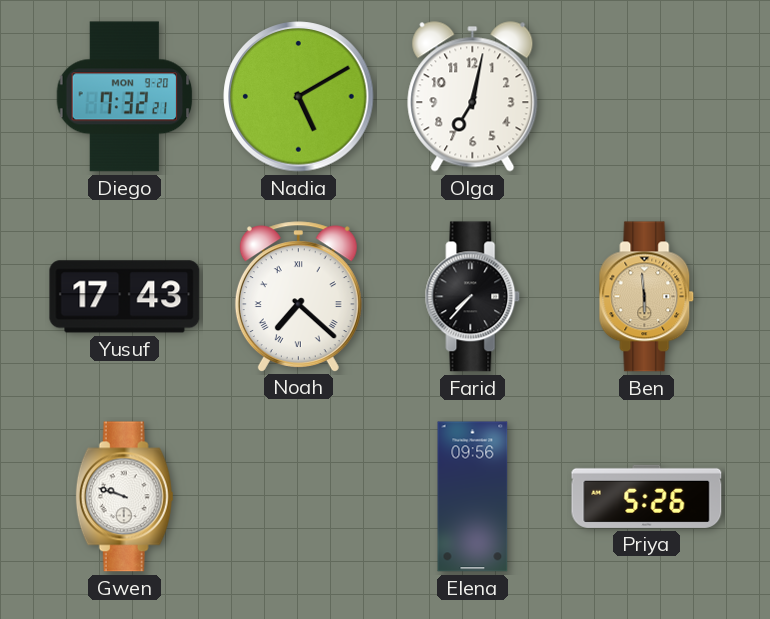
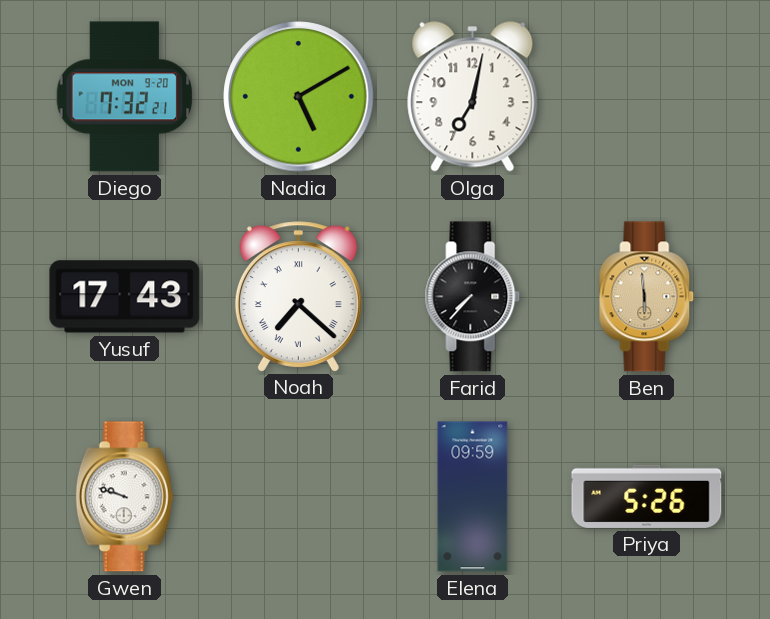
Elena: 09:56 -> 09:59
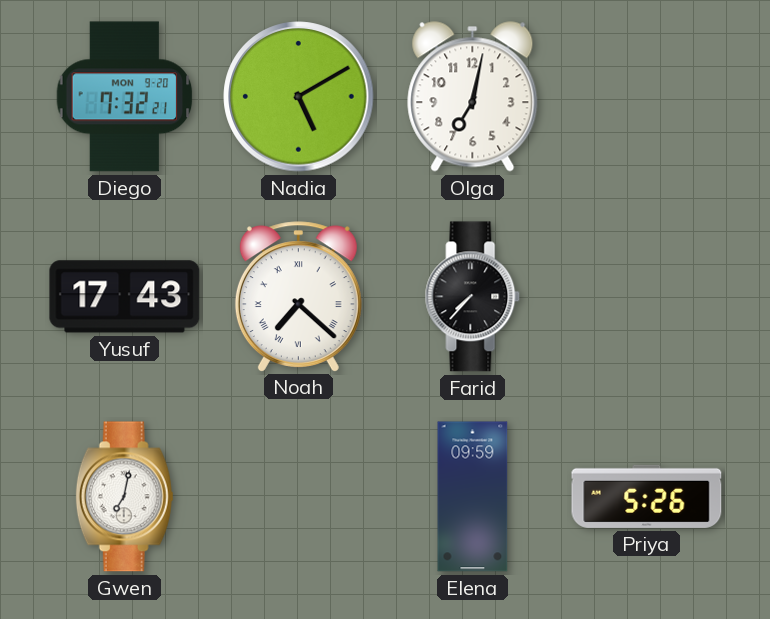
Ben: 5:59 -> none
Gwen: 9:48 -> 7:02
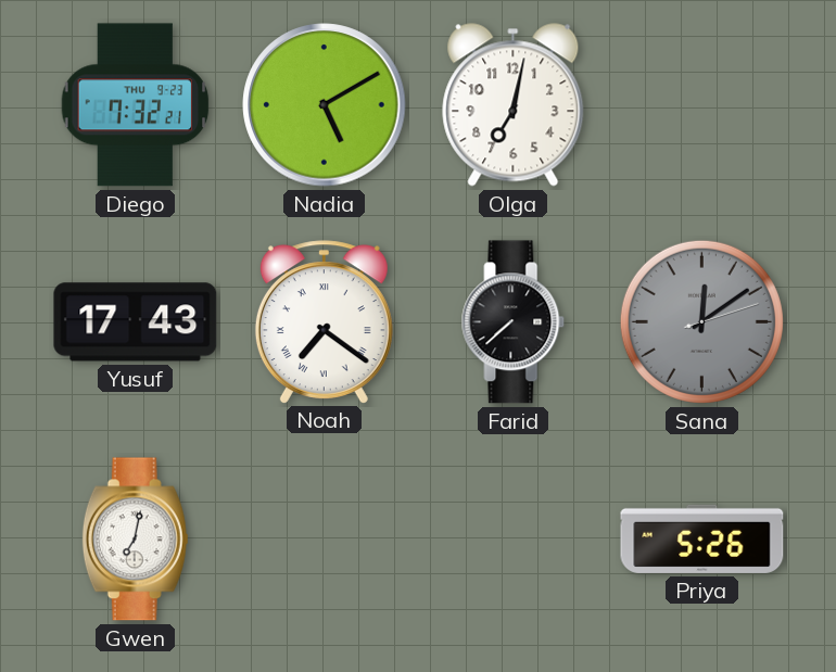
Diego date: MON 9-20 -> THU 9-23
Noah: 7:22 -> 7:21
Farid: 7:37 -> 7:38
Sana: none -> 12:09
Elena: 09:59 -> none
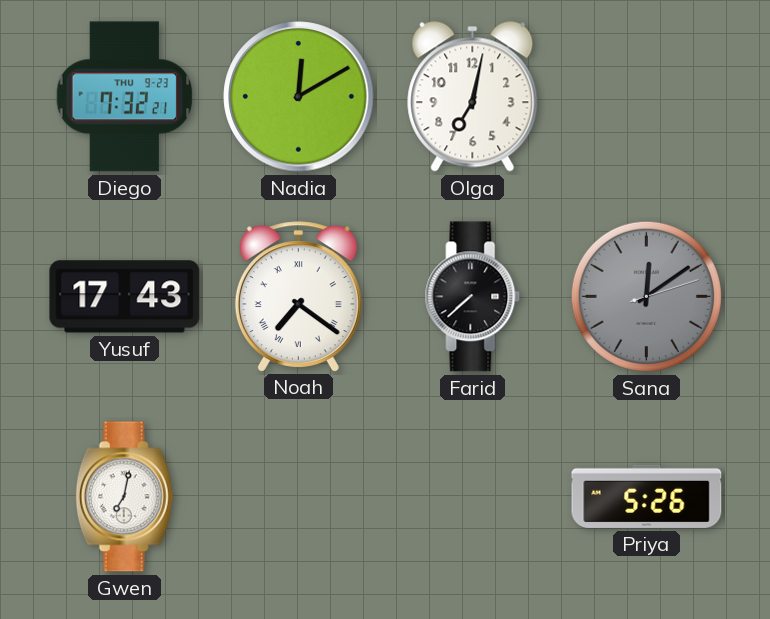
Nadia: 5:10 -> 12:10
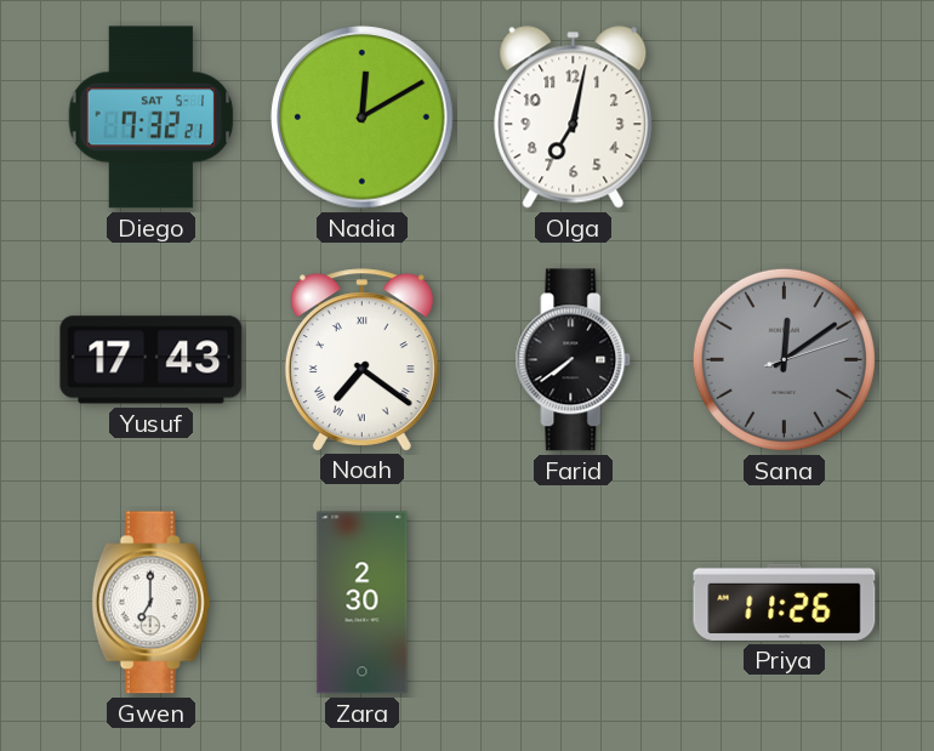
Diego date: THU 9-23 -> SAT 5-1
Farid: 7:38 -> 7:39
Gwen: 7:02 -> 7:00
Zara: none -> 2:30
Priya: 5:26 -> 11:26
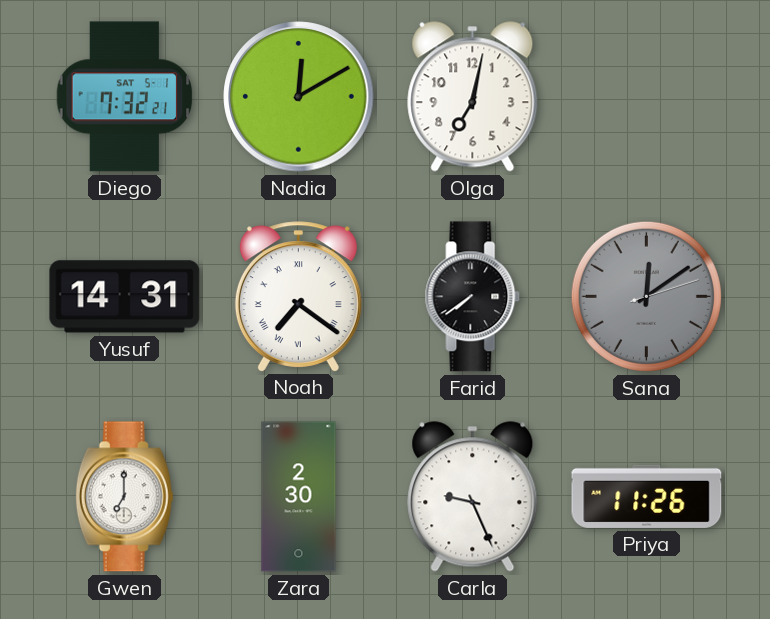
Yusuf: 17:43 -> 14:31
Carla: none -> 9:26
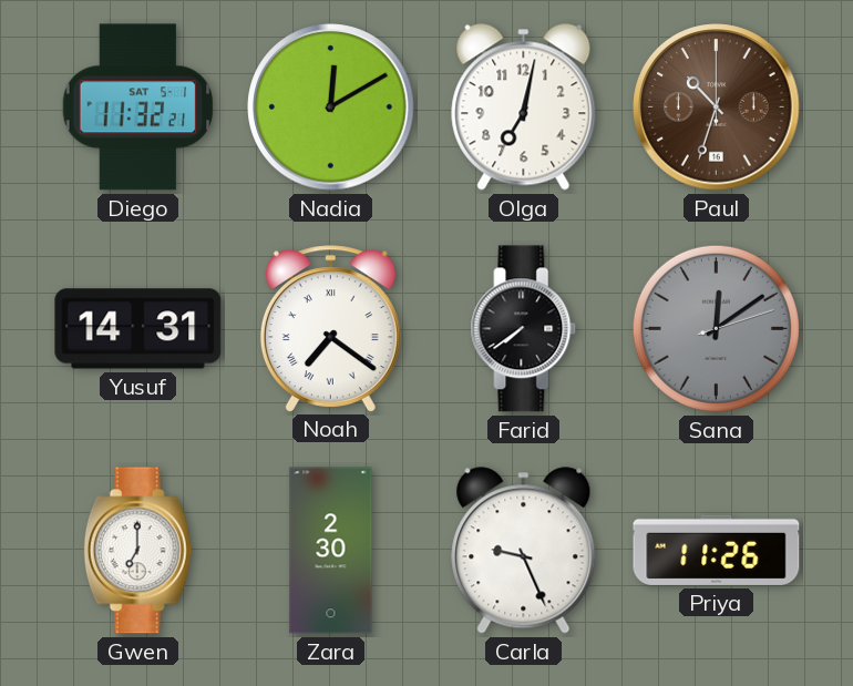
Diego: 7:32 -> 11:32
Paul: none -> 10:33
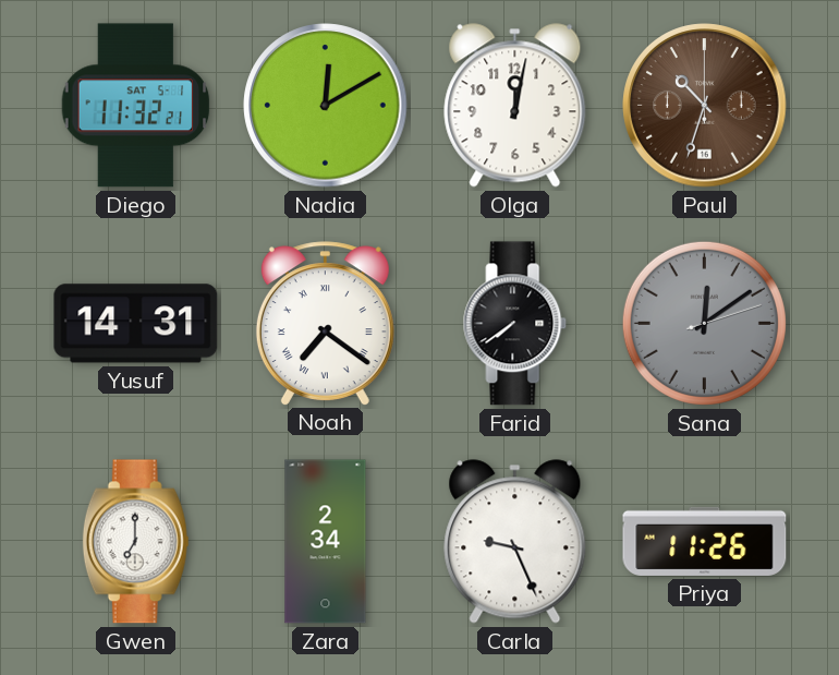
Olga: 7:02 -> 12:02
Zara: 2:30 -> 2:34
